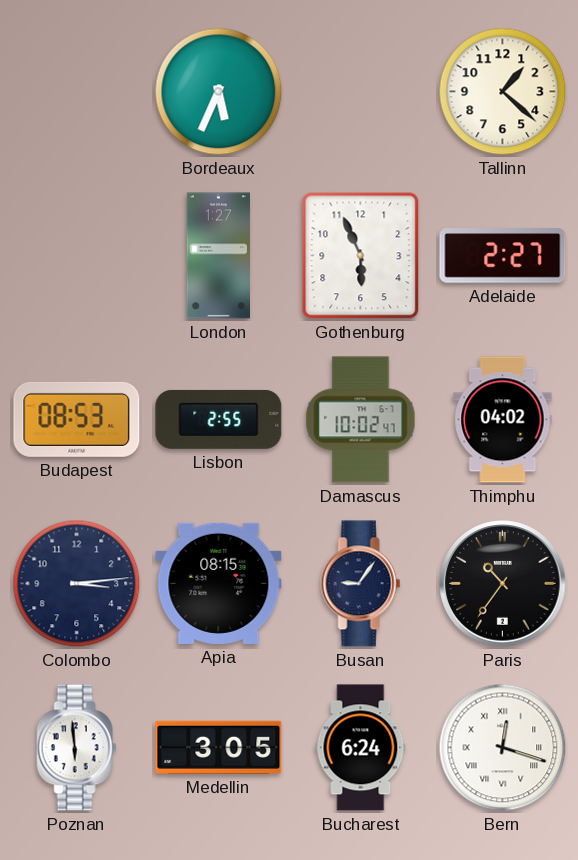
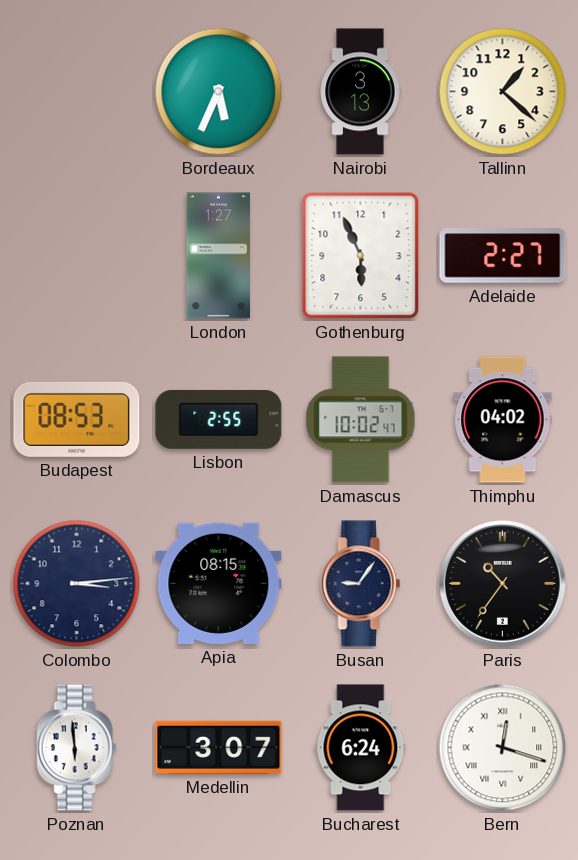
Nairobi: none -> 3:13
Medellin: 3:05 -> 3:07
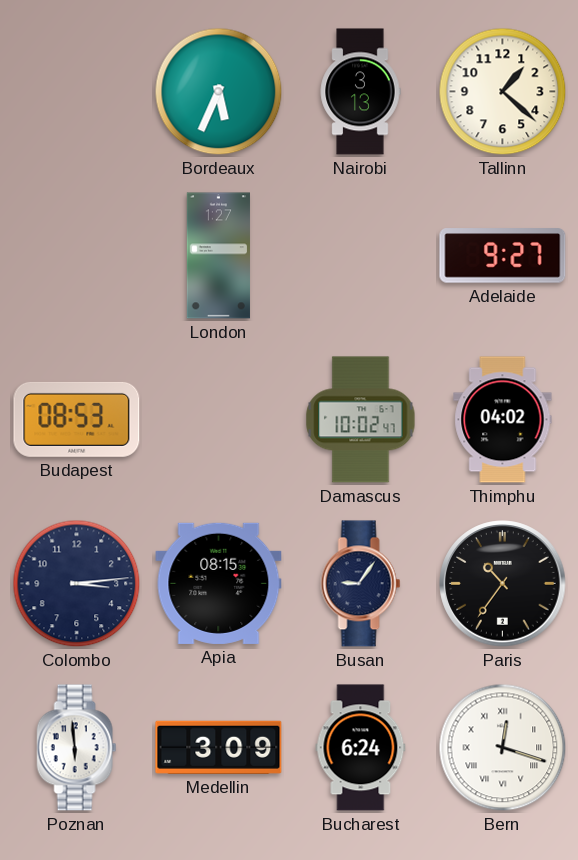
Gothenburg: 5:56 -> none
Adelaide: 2:27 -> 9:27
Lisbon: 2:55 -> none
Medellin: 3:07 -> 3:09
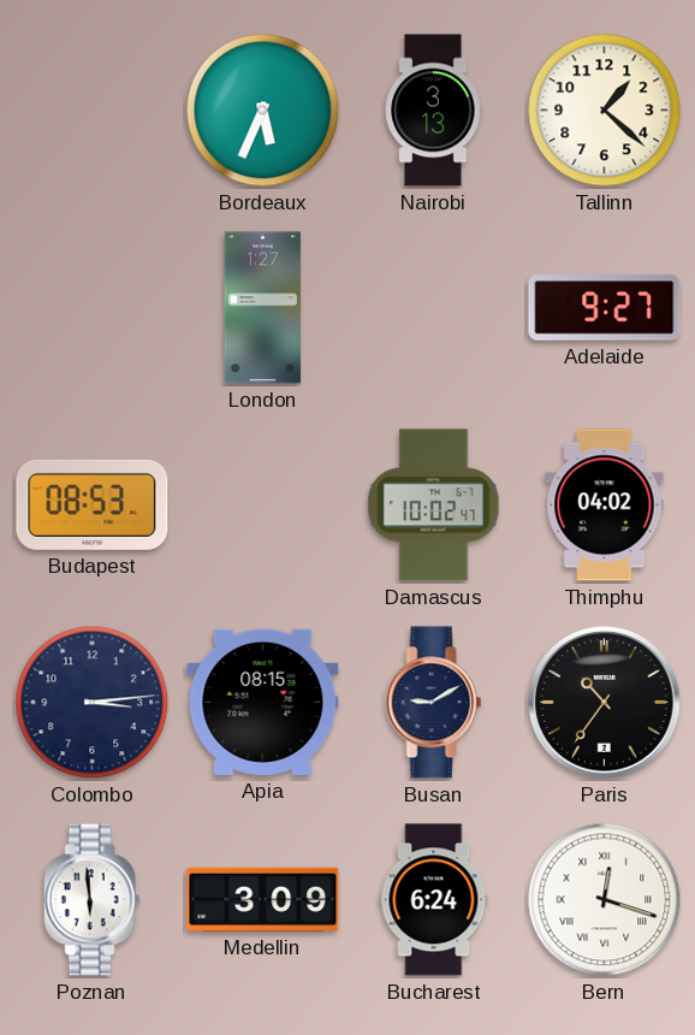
Busan: 9:06 -> 9:10
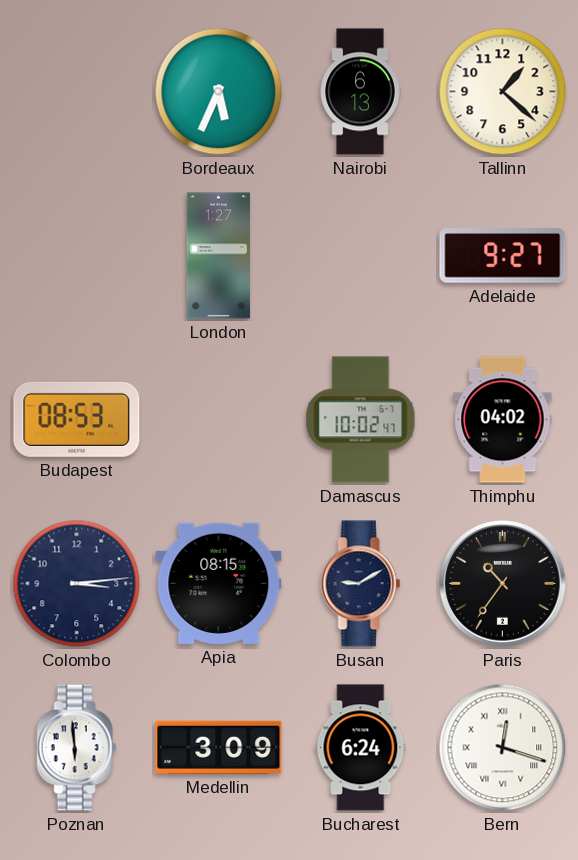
Nairobi: 3:13 -> 6:13
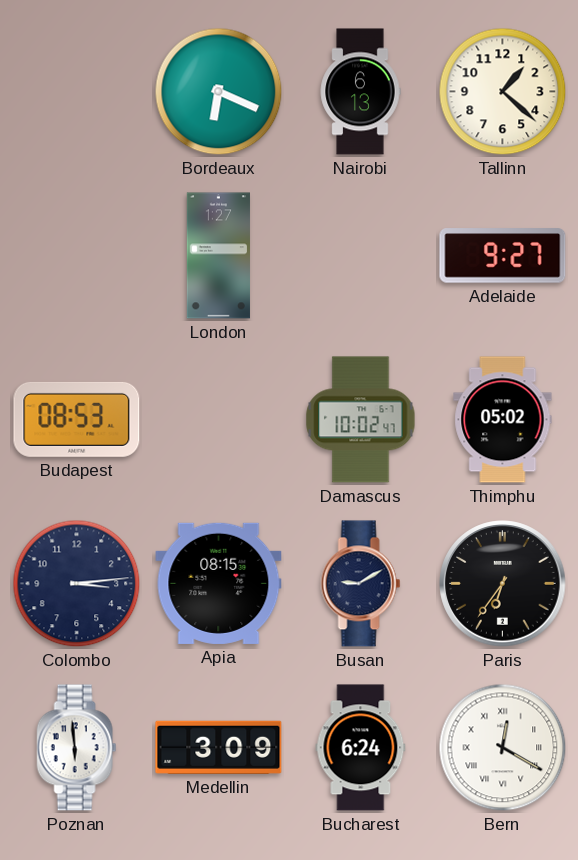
Bordeaux: 5:34 -> 6:19
Thimphu: 04:02 -> 05:02
Paris: 10:36 -> 6:36
Bern: 12:18 -> 12:20
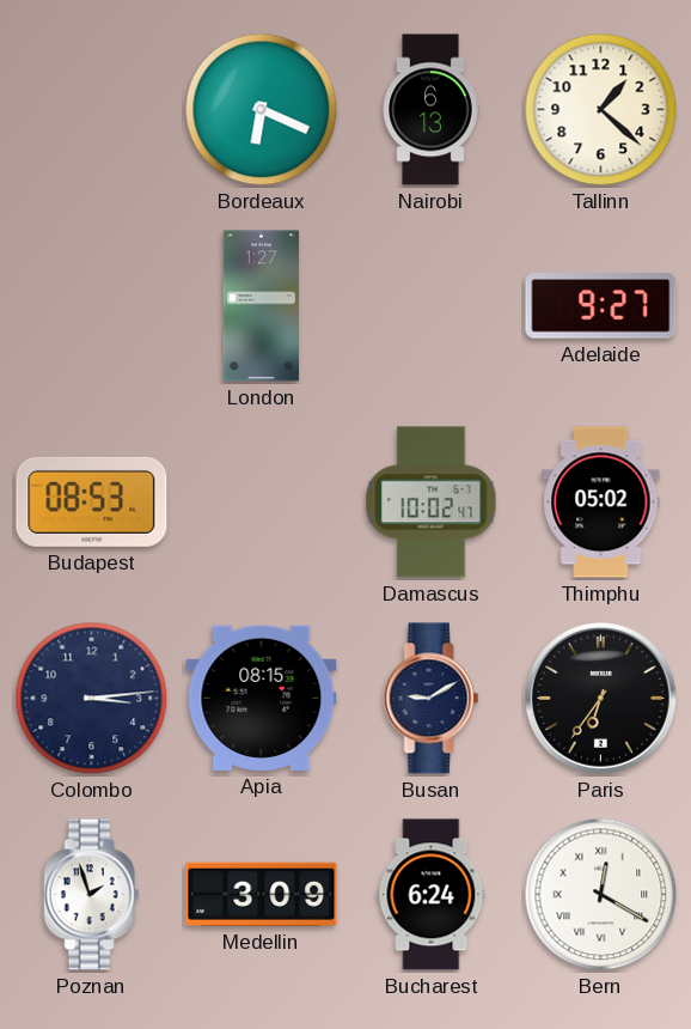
Poznan: 5:59 -> 1:57
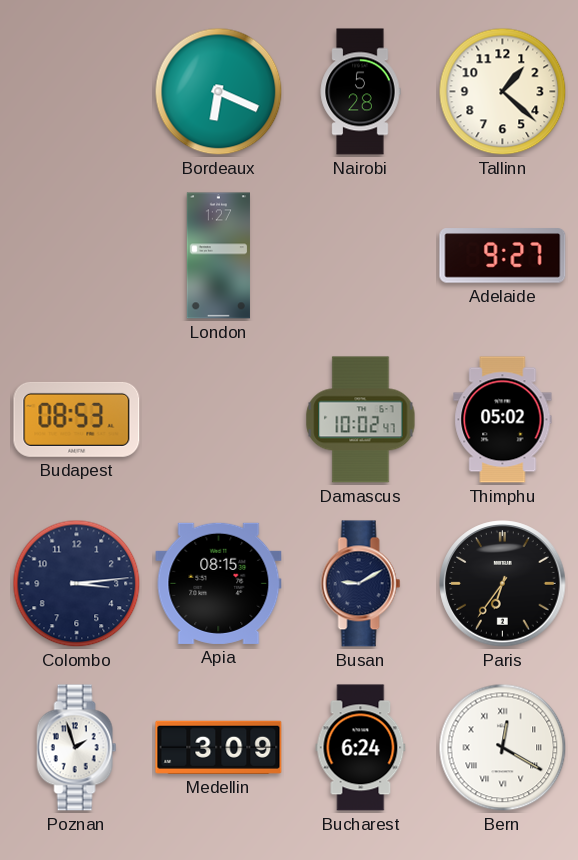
Nairobi: 6:13 -> 5:28
